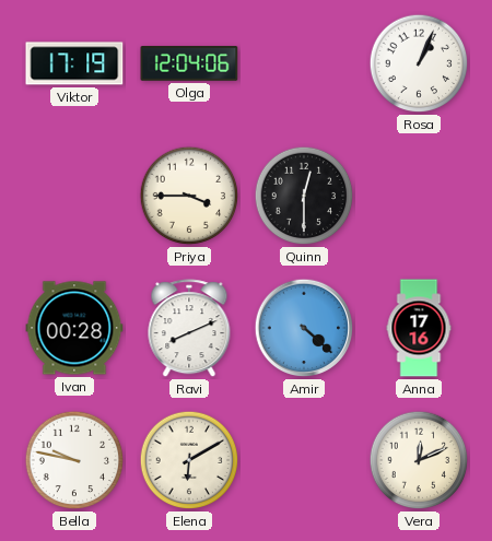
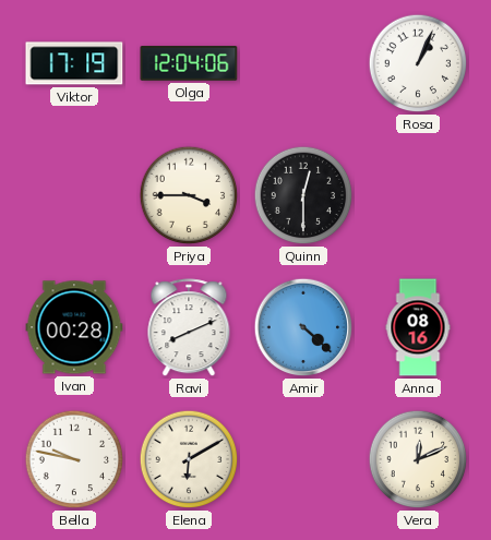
Anna: 17:16 -> 08:16
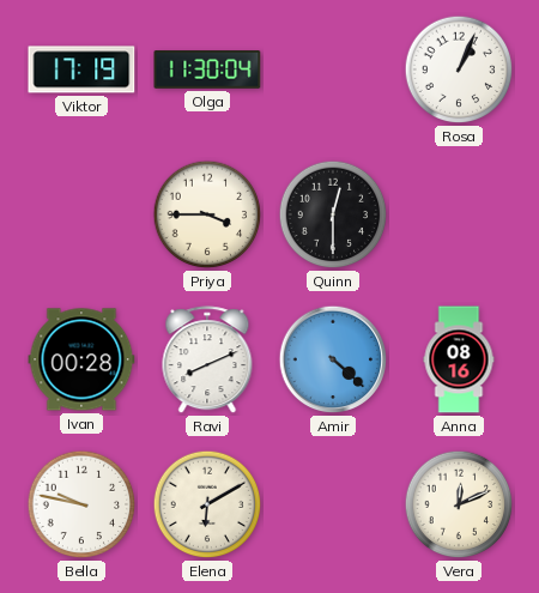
Olga: 12:04 -> 11:30
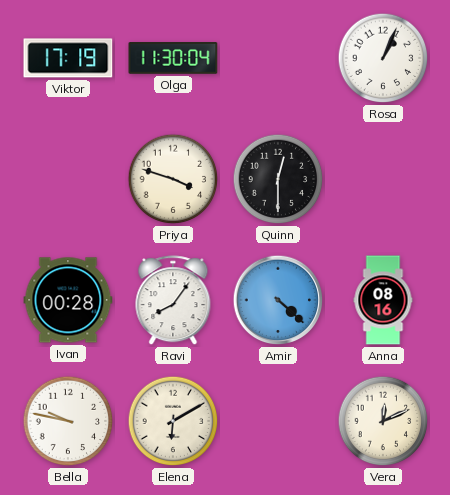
Priya: 3:45 -> 3:48
Ravi: 8:11 -> 8:06
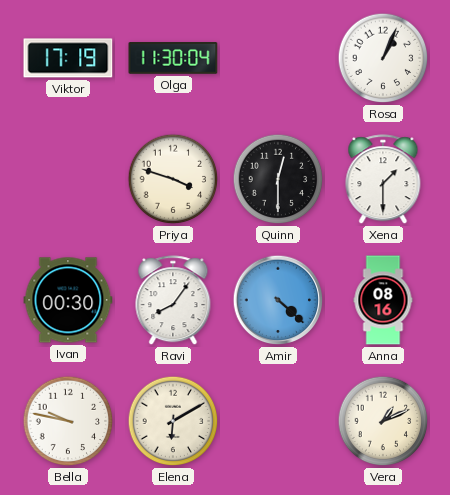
Xena: none -> 1:30
Ivan: 00:28 -> 00:30
Vera: 12:11 -> 1:11
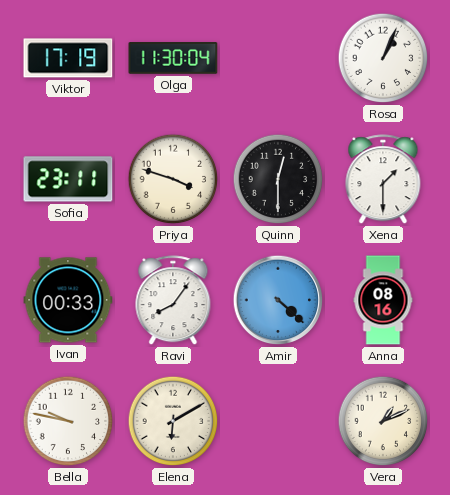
Sofia: none -> 23:11
Ivan: 00:30 -> 00:33
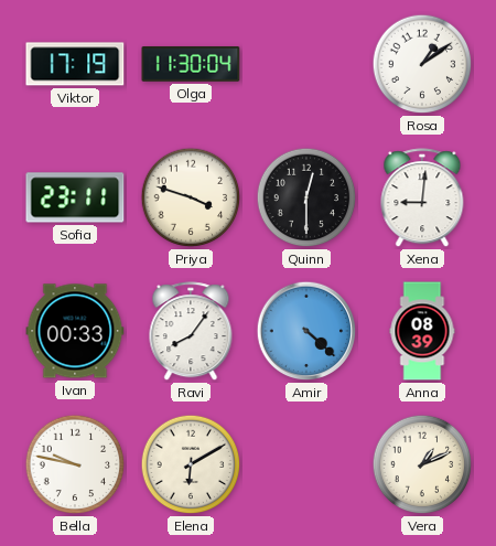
Rosa: 1:04 -> 1:09
Xena: 1:30 -> 9:01
Anna: 08:16 -> 08:39
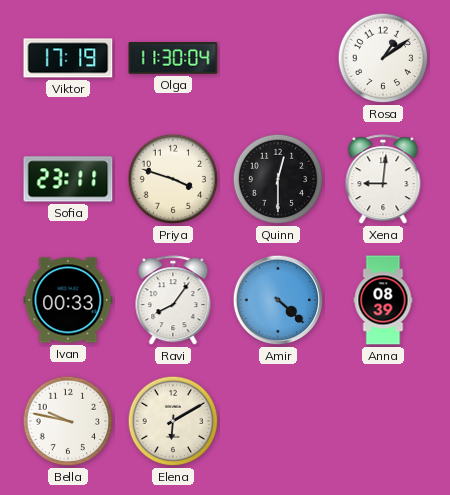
Vera: 1:11 -> none
